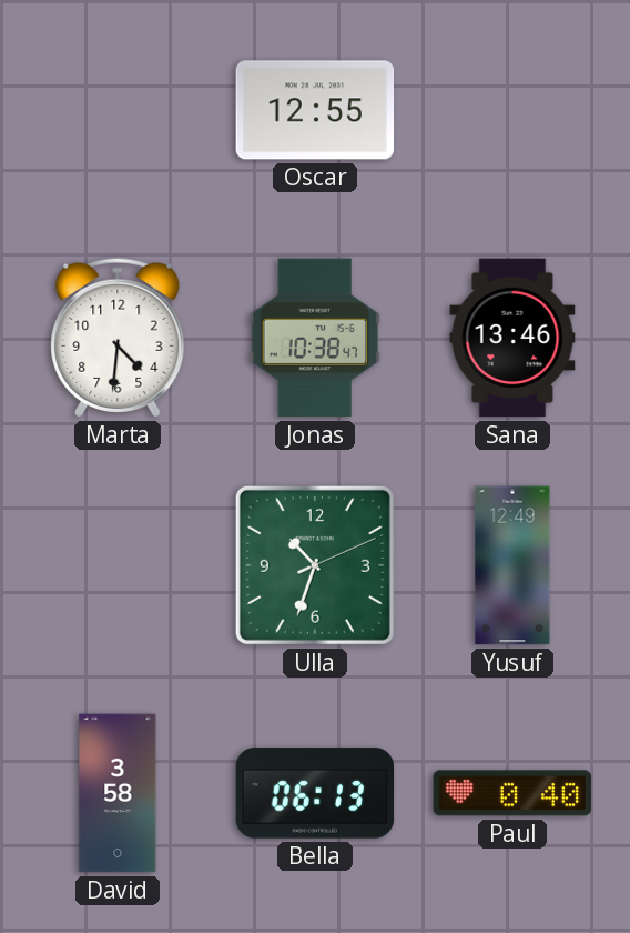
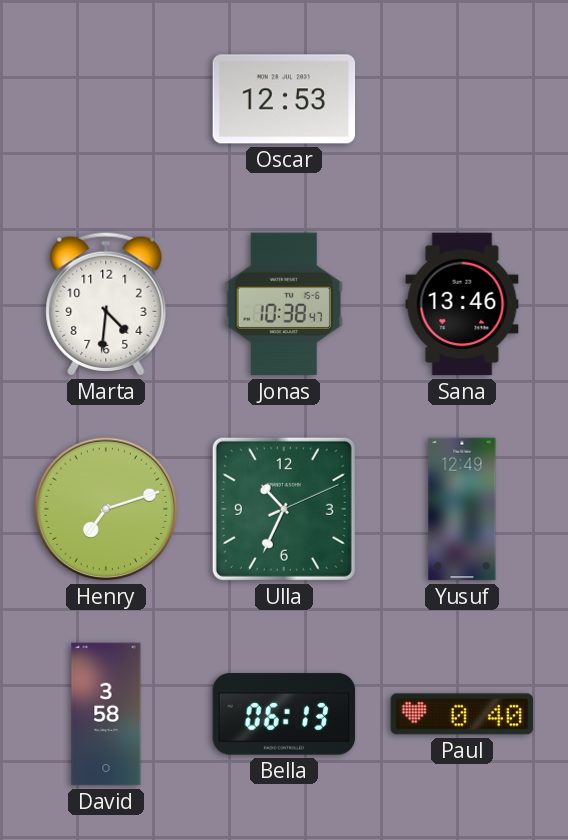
Oscar: 12:55 -> 12:53
Henry: none -> 7:12
Ulla: 10:33 -> 10:34
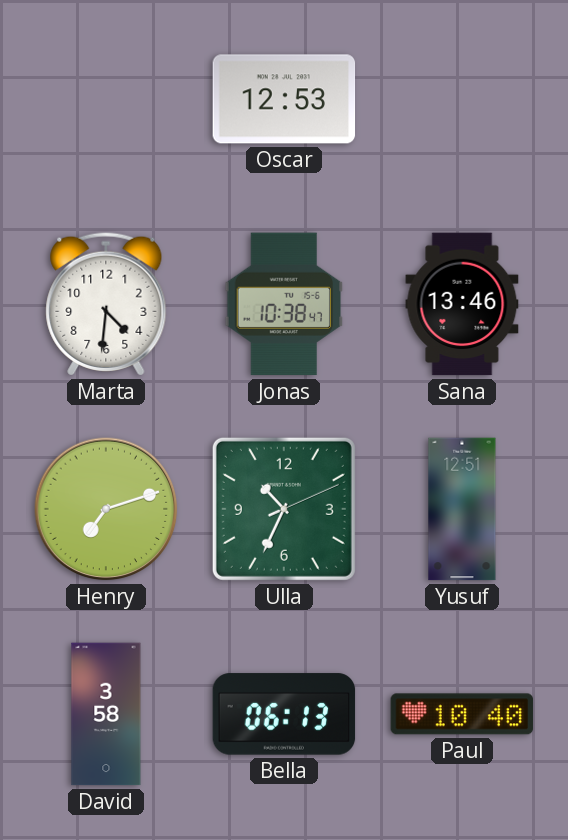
Yusuf: 12:49 -> 12:51
Paul: 0:40 -> 10:40
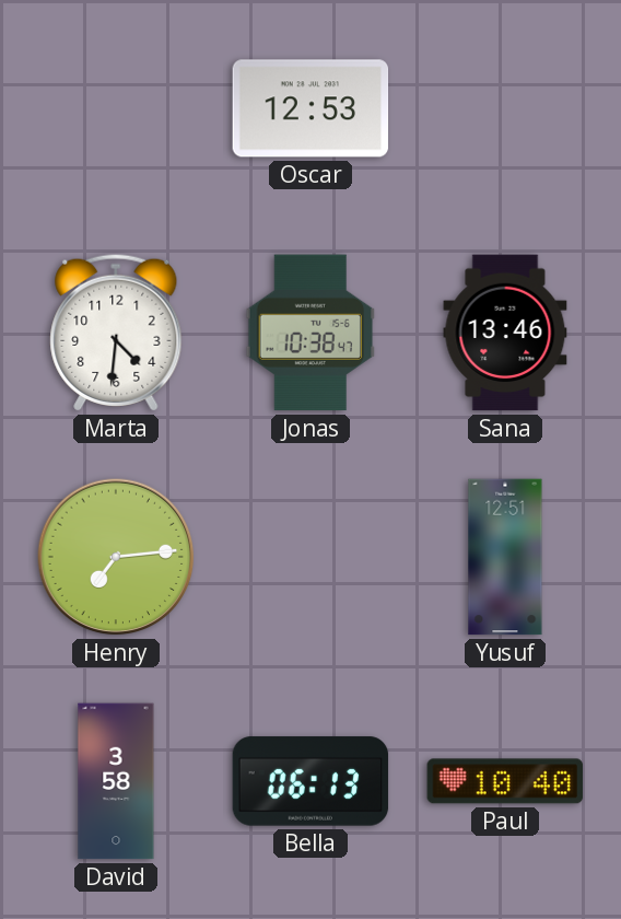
Henry: 7:12 -> 7:14
Ulla: 10:34 -> none
